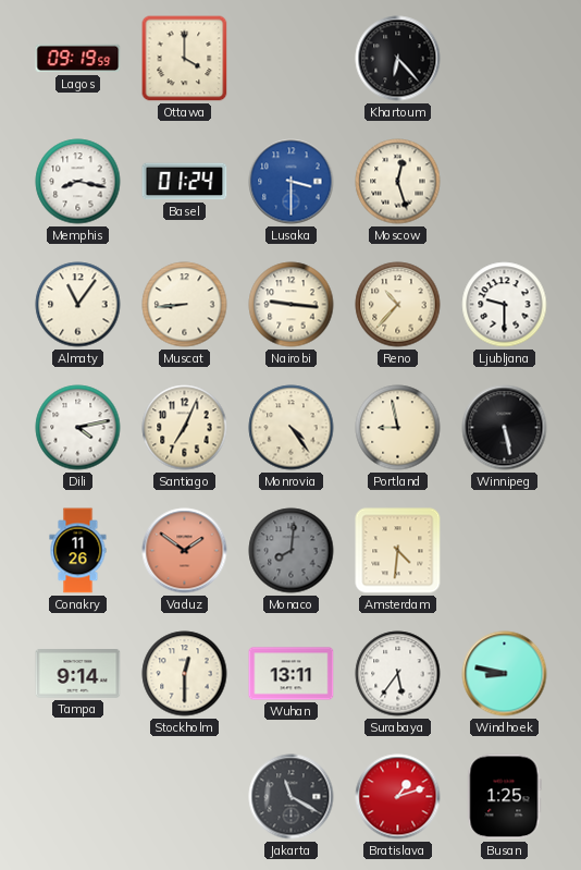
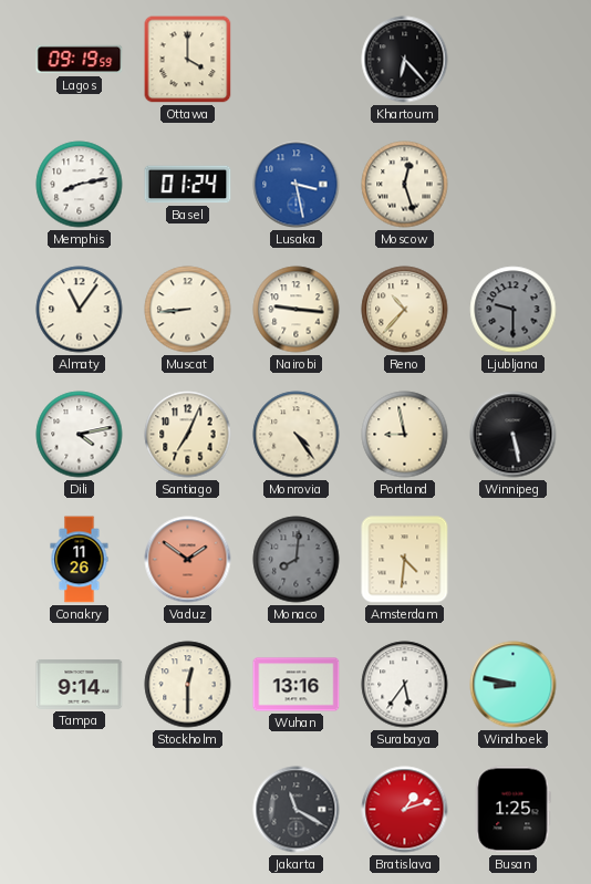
Memphis: 8:17 -> 8:13
Lusaka: 3:30 -> 3:28
Ljubljana dial: white -> grey
Wuhan: 13:11 -> 13:16
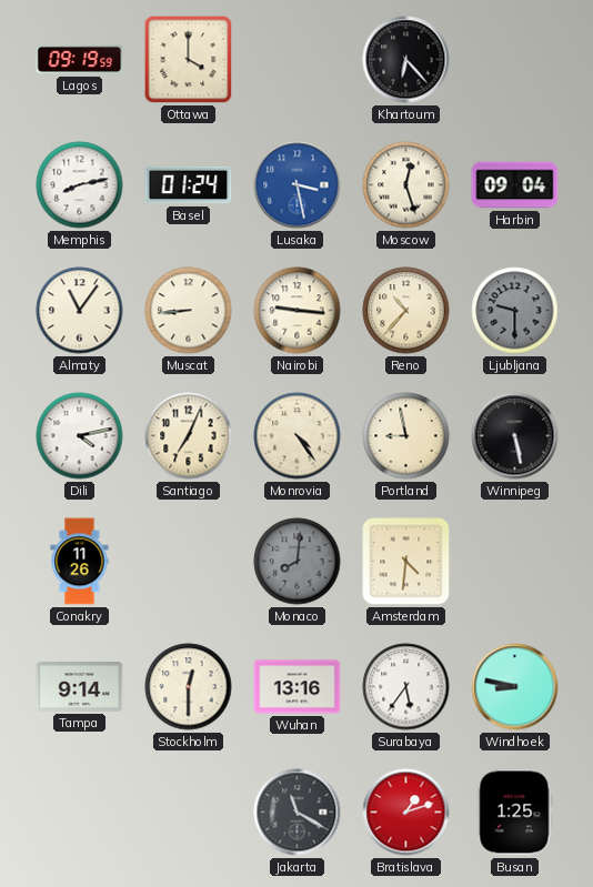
Harbin: none -> 09:04
Vaduz: 1:51 -> none
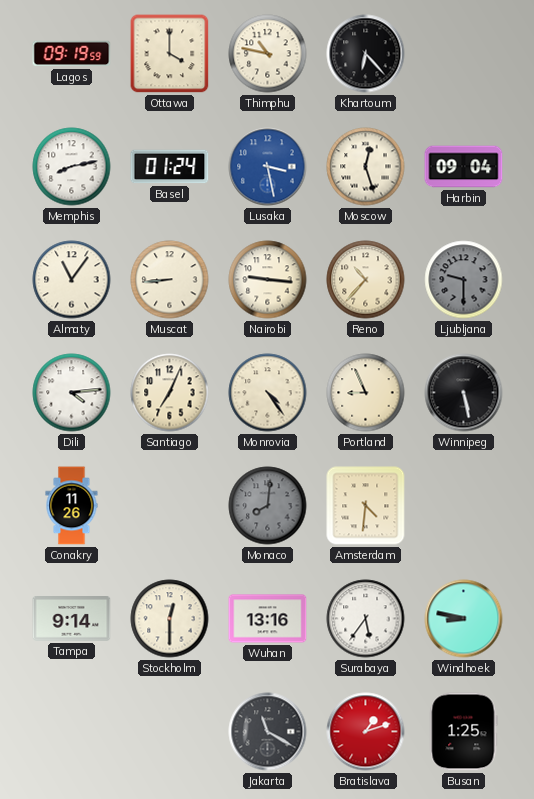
Thimphu: none -> 10:47
Dili: 4:13 -> 4:14
Portland: 8:58 -> 8:56
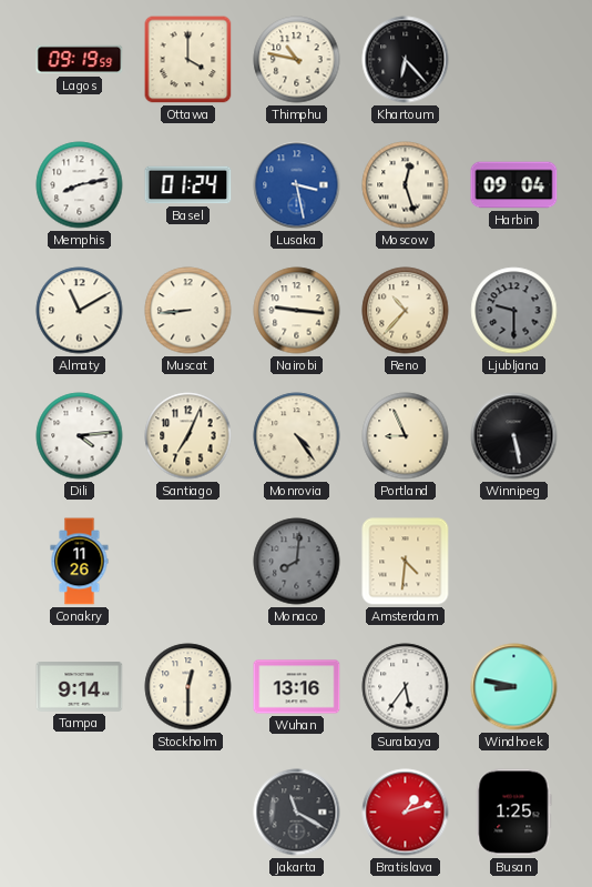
Almaty: 11:06 -> 11:10
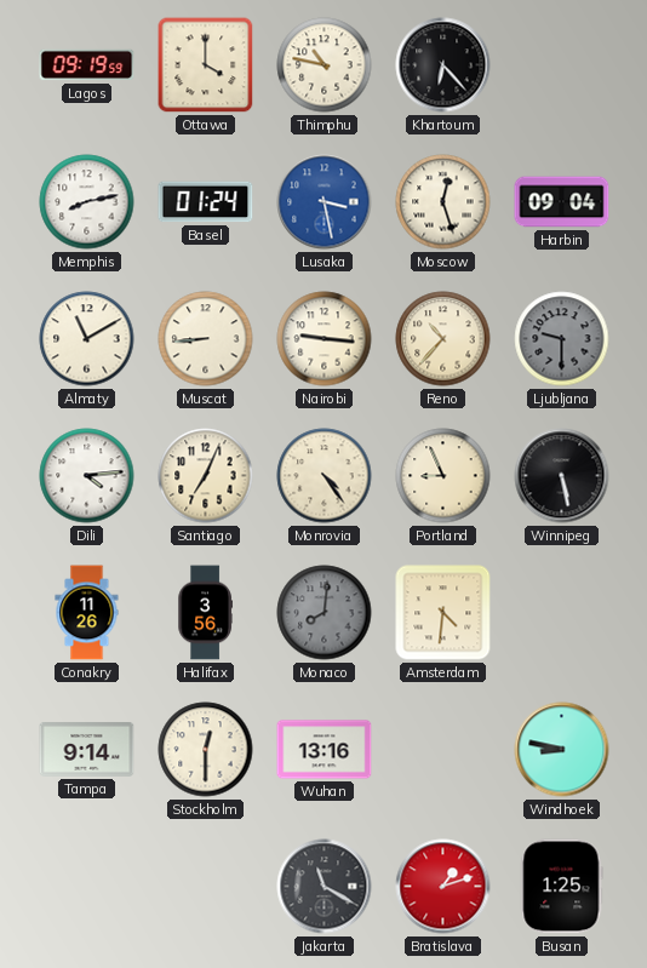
Halifax: none -> 3:56
Surabaya: 5:36 -> none
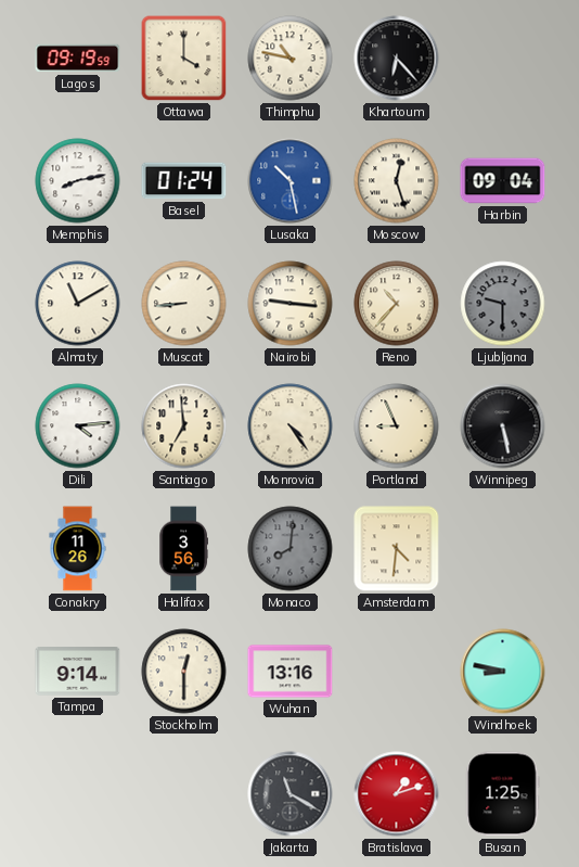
Lusaka: 3:28 -> 10:28
Santiago: 7:04 -> 6:59
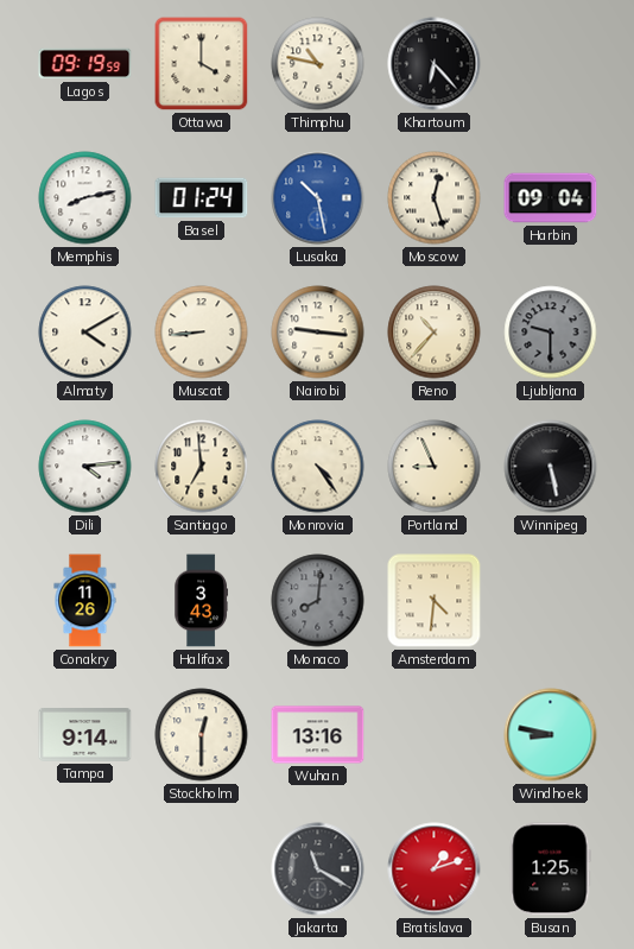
Almaty: 11:10 -> 4:10
Halifax: 3:56 -> 3:43
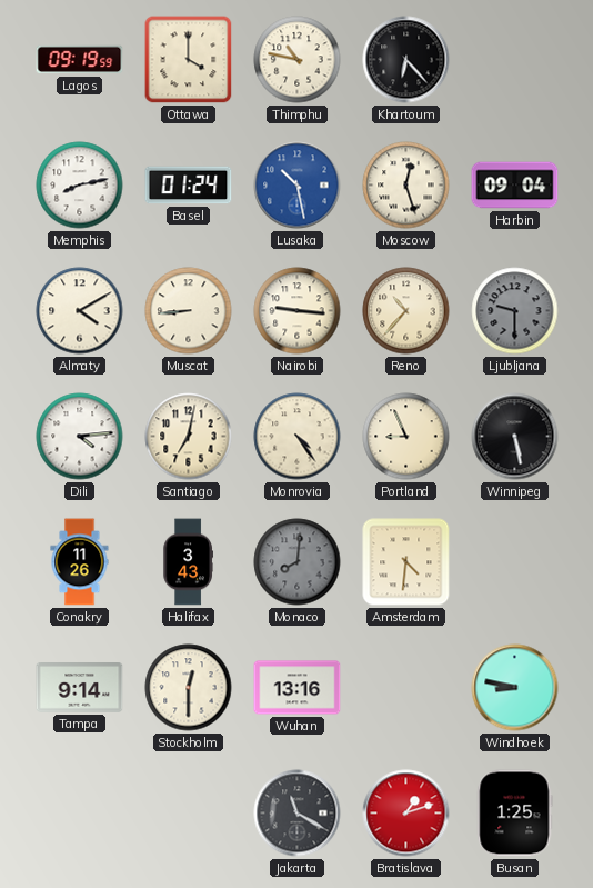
Santiago: 6:59 -> 7:02
